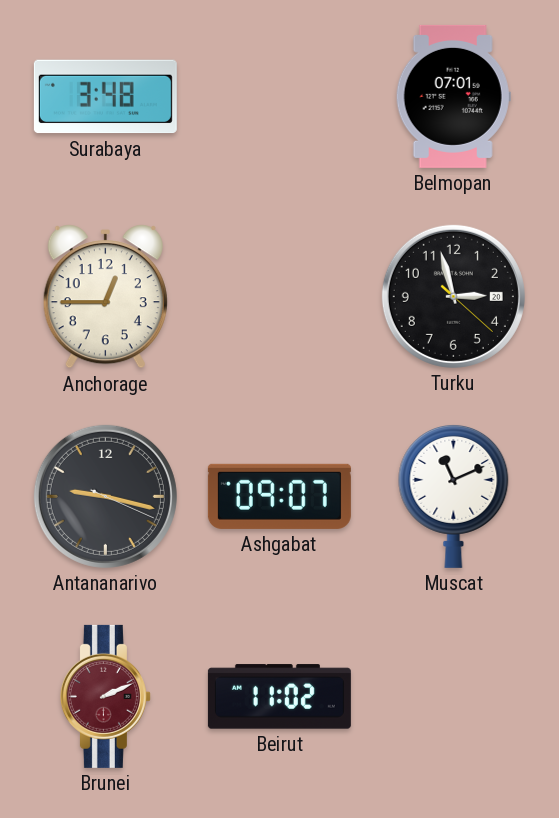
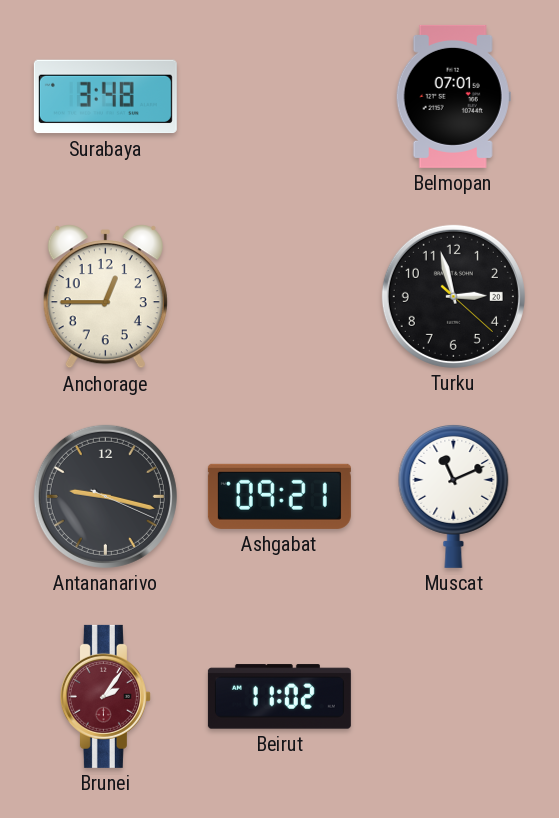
Ashgabat: 09:07 -> 09:21
Brunei: 2:11 -> 2:06
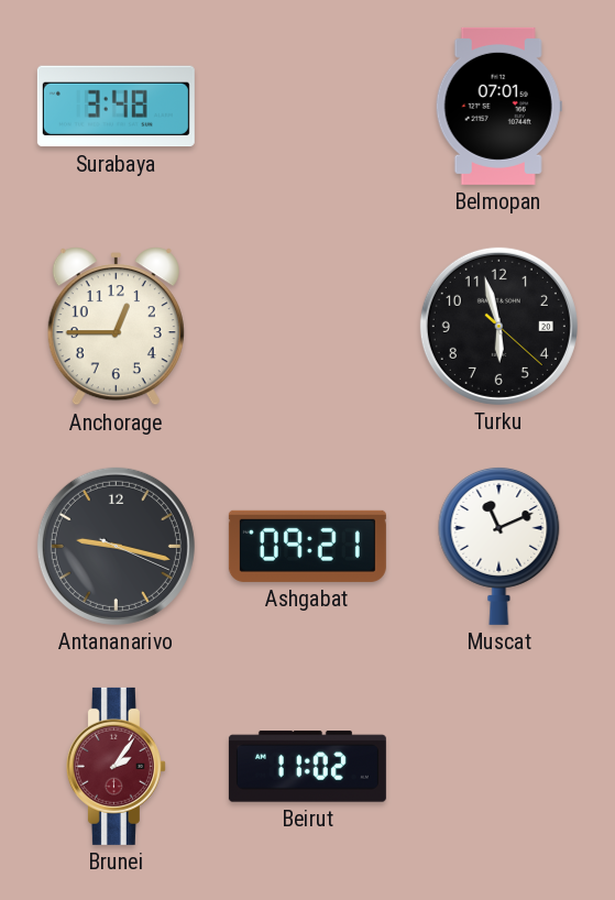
Turku: 2:57 -> 5:57
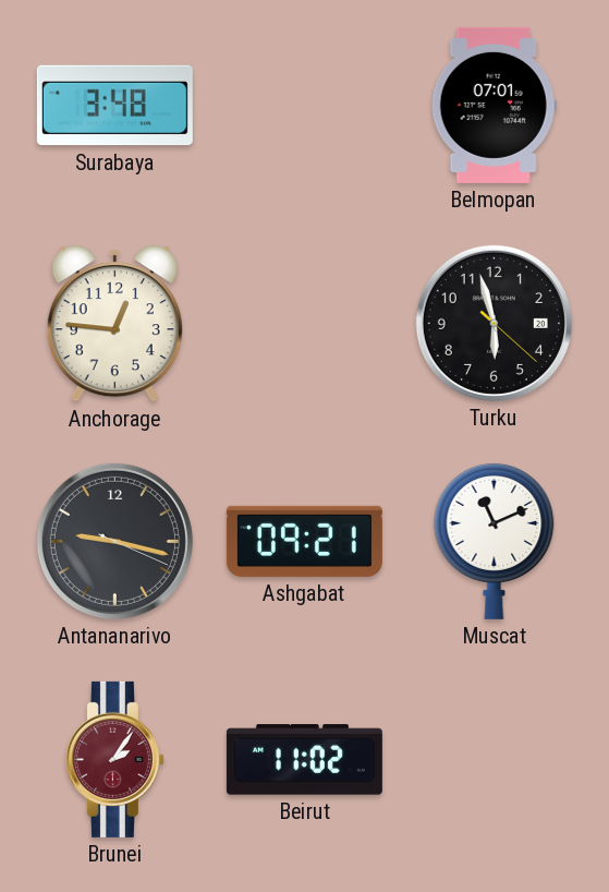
Anchorage: 12:45 -> 12:46
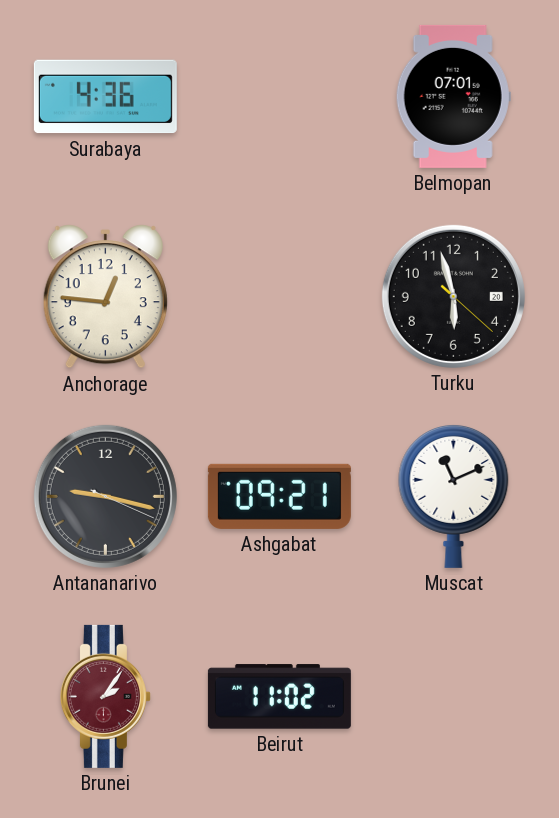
Surabaya: 3:48 -> 4:36
